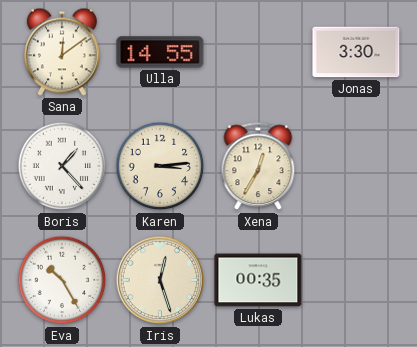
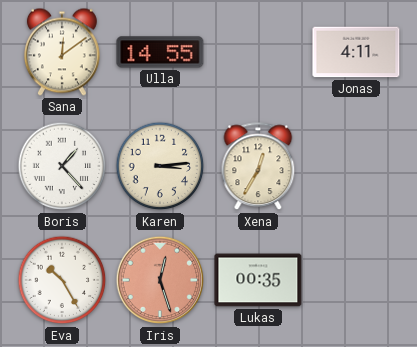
Jonas: 3:30 -> 4:11
Iris dial: cream -> salmon
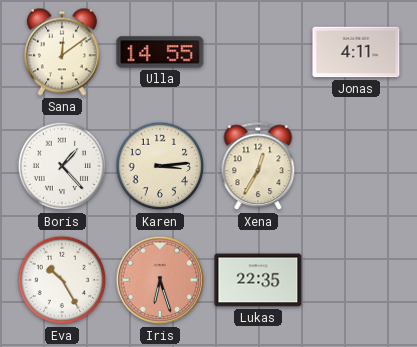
Iris: 12:27 -> 6:27
Lukas: 00:35 -> 22:35
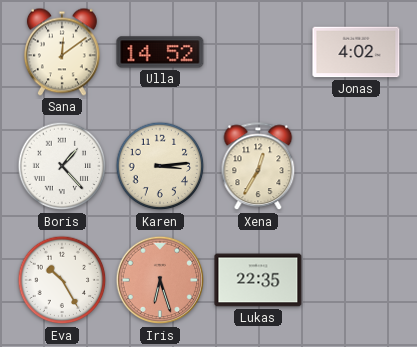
Ulla: 14:55 -> 14:52
Jonas: 4:11 -> 4:02
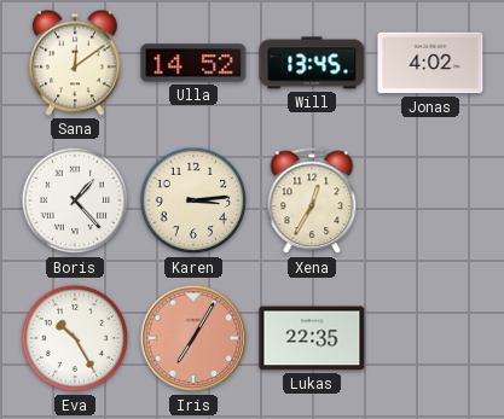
Will: none -> 13:45
Iris: 6:27 -> 7:05
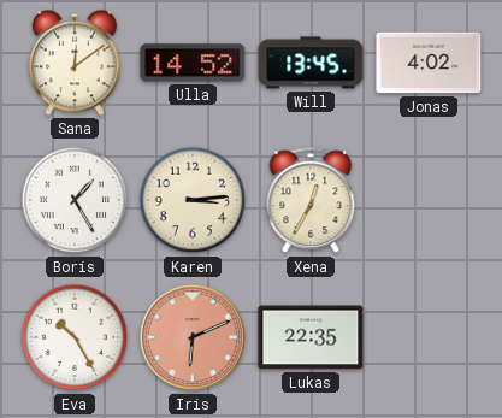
Boris: 1:23 -> 1:25
Iris: 7:05 -> 6:11
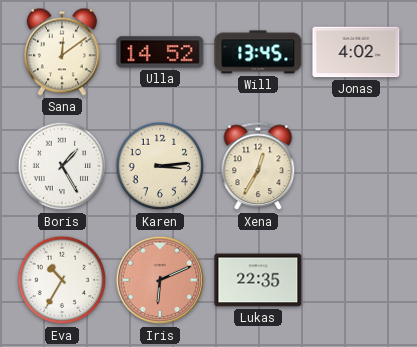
Eva: 10:25 -> 10:35
